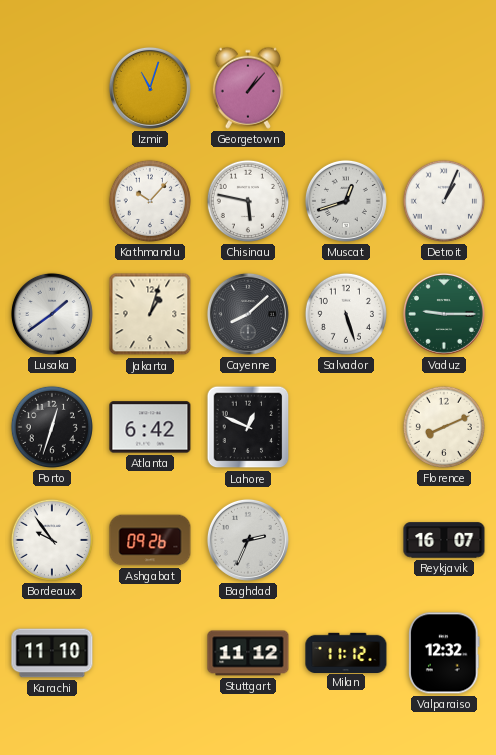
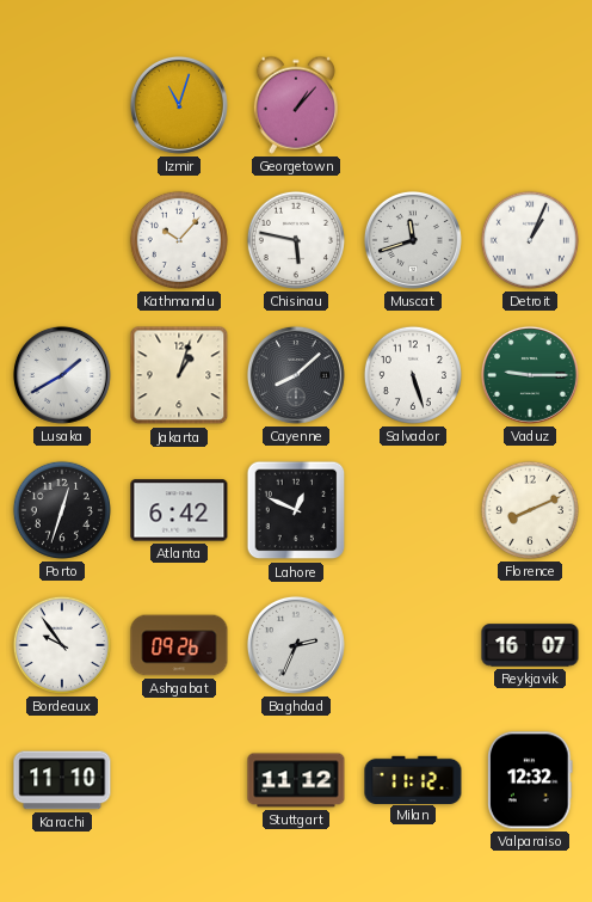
Muscat: 12:42 -> 11:42
Lusaka: 1:39 -> 1:40
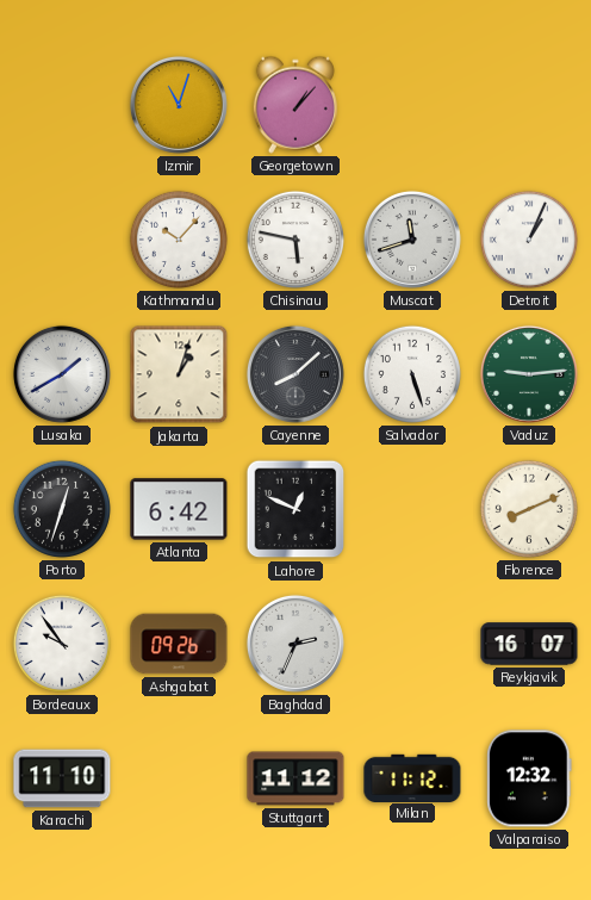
Vaduz: 9:15 -> 9:14
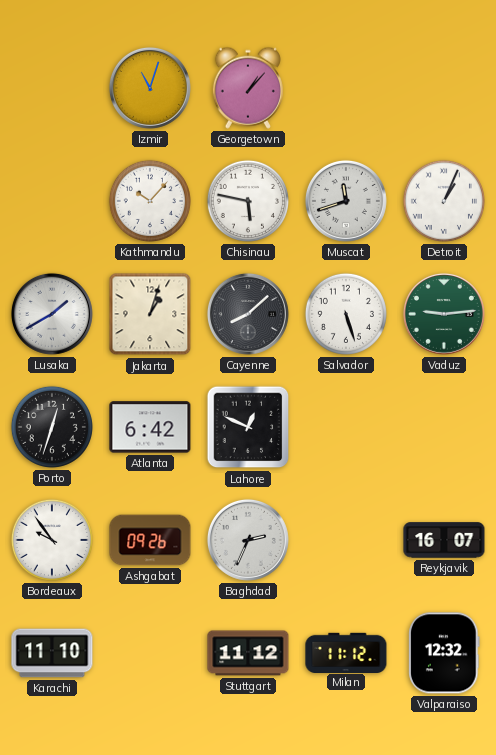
Florence: 8:11 -> none
